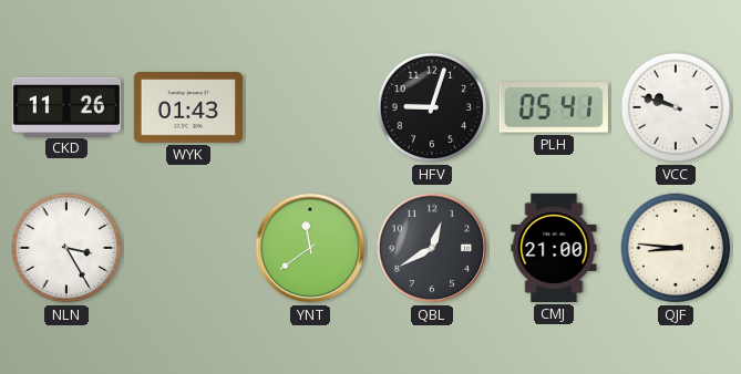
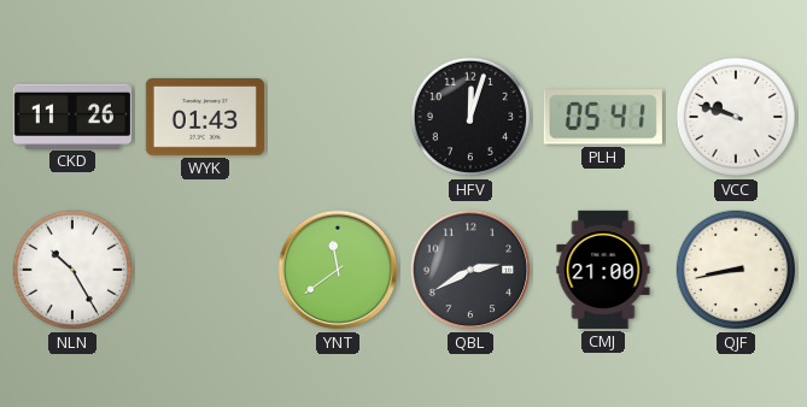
HFV: 9:03 -> 12:03
NLN: 3:25 -> 10:25
QBL: 12:40 -> 2:40
QJF: 8:46 -> 8:43
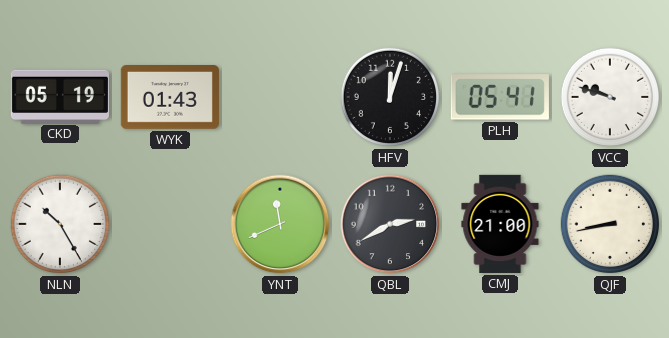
CKD: 11:26 -> 05:19
YNT: 11:39 -> 11:41
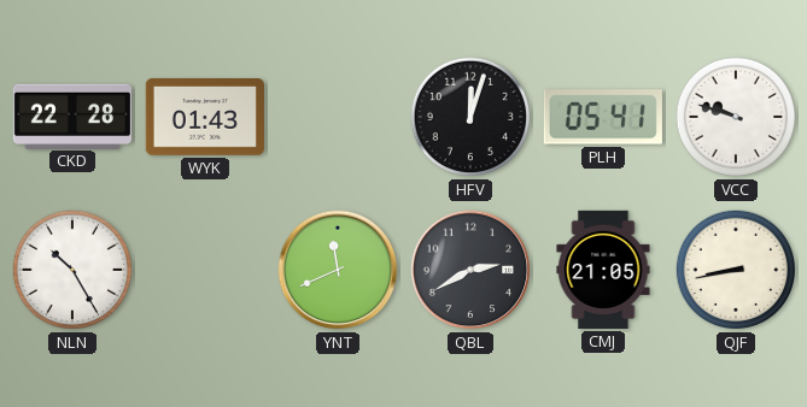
CKD: 05:19 -> 22:28
CMJ: 21:00 -> 21:05
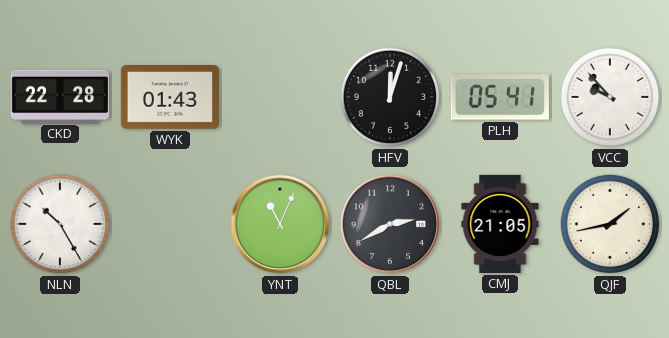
VCC: 9:48 -> 9:53
YNT: 11:41 -> 11:04
QJF: 8:43 -> 1:43
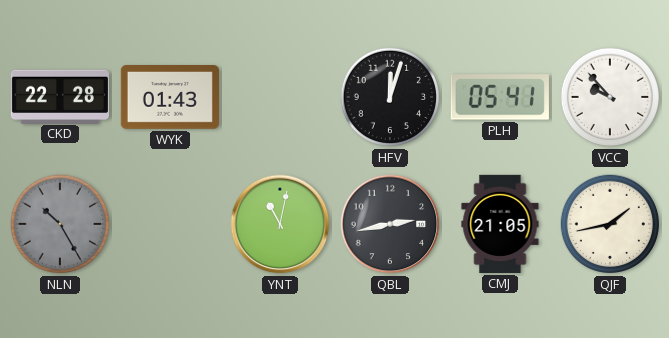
NLN dial: white -> grey
YNT: 11:04 -> 11:02
QBL: 2:40 -> 2:43
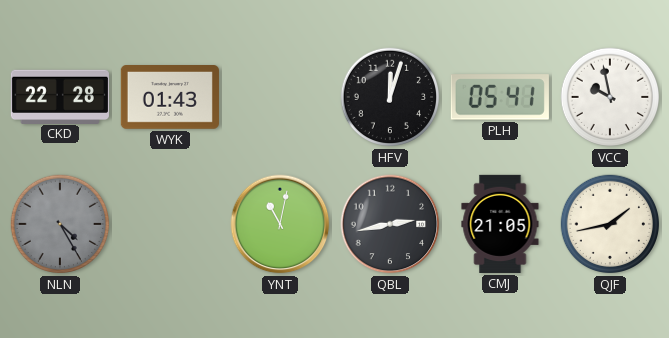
VCC: 9:53 -> 9:58
NLN: 10:25 -> 4:25
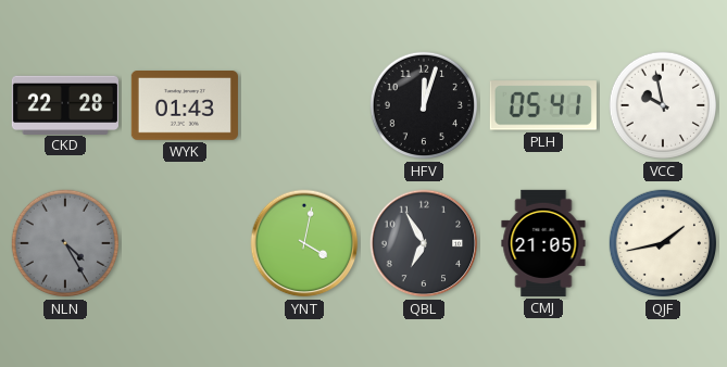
YNT: 11:02 -> 4:02
QBL: 2:43 -> 6:55
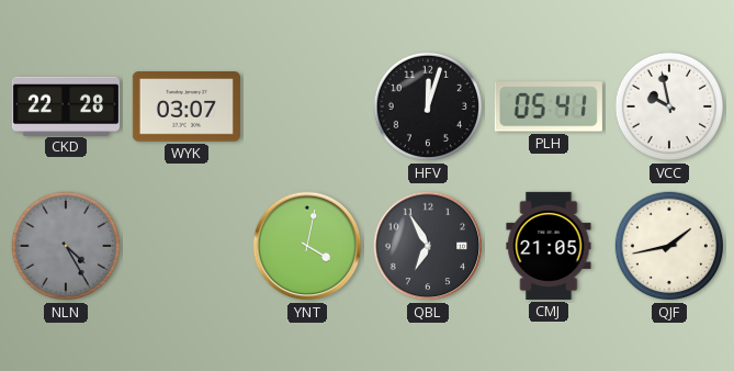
WYK: 01:43 -> 03:07
